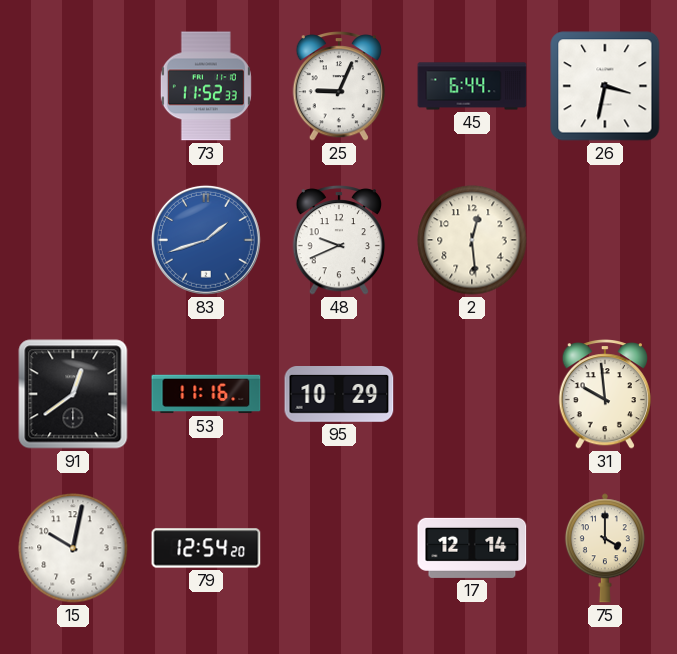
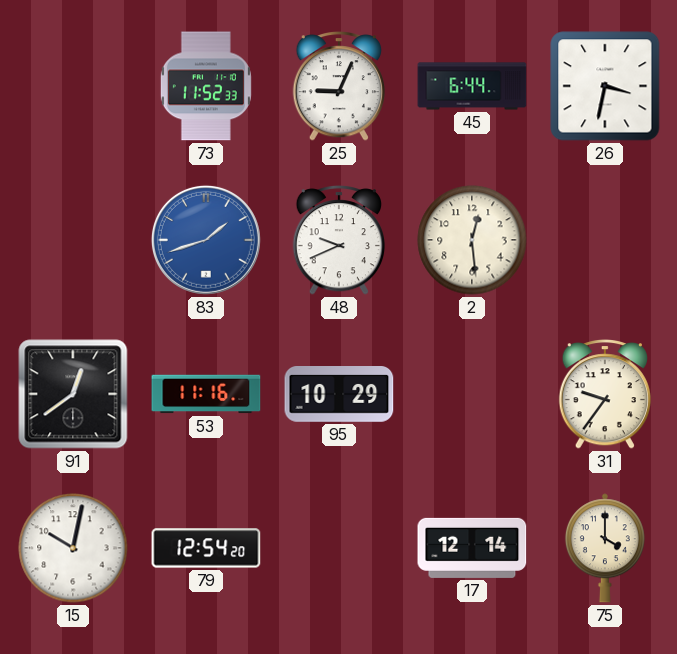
31: 9:59 -> 9:36
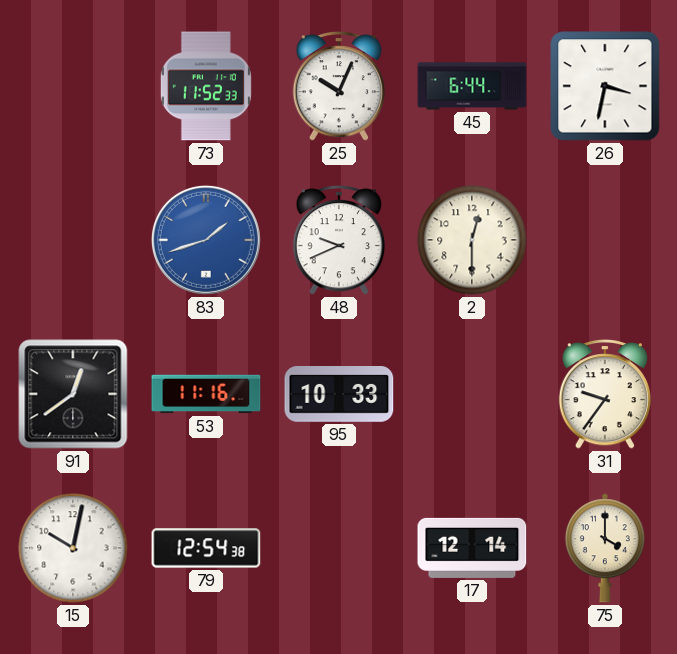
25: 9:04 -> 10:04
2: 12:29 -> 12:30
95: 10:29 -> 10:33
79: 12:54:20 -> 12:54:38
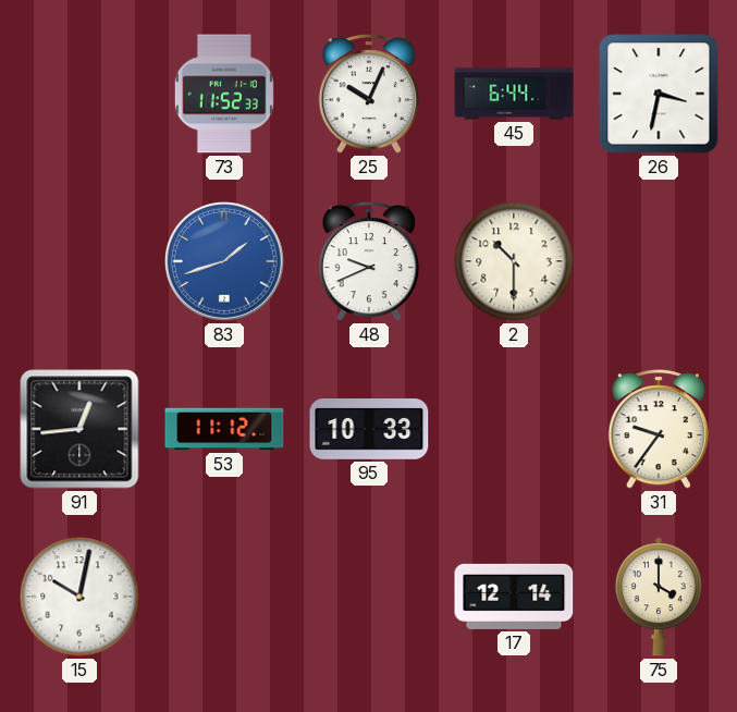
2: 12:30 -> 10:30
91: 12:39 -> 12:44
53: 11:16 -> 11:12
79: 12:54 -> none
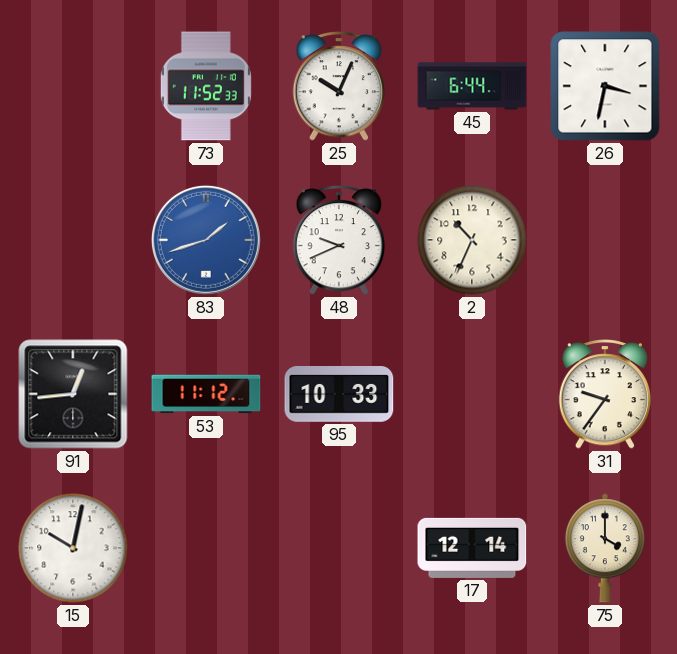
2: 10:30 -> 10:34
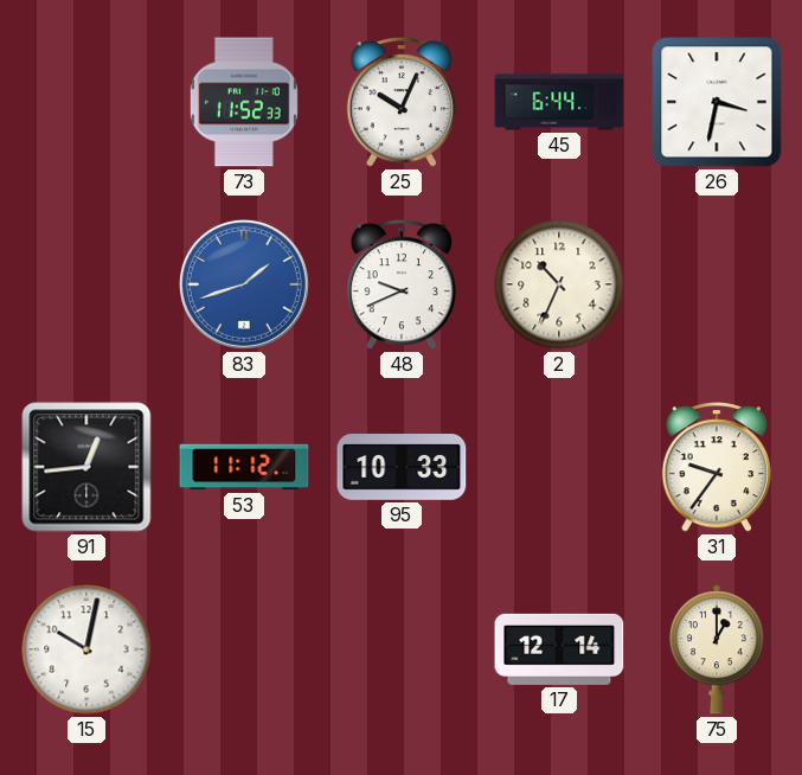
75: 4:00 -> 1:00
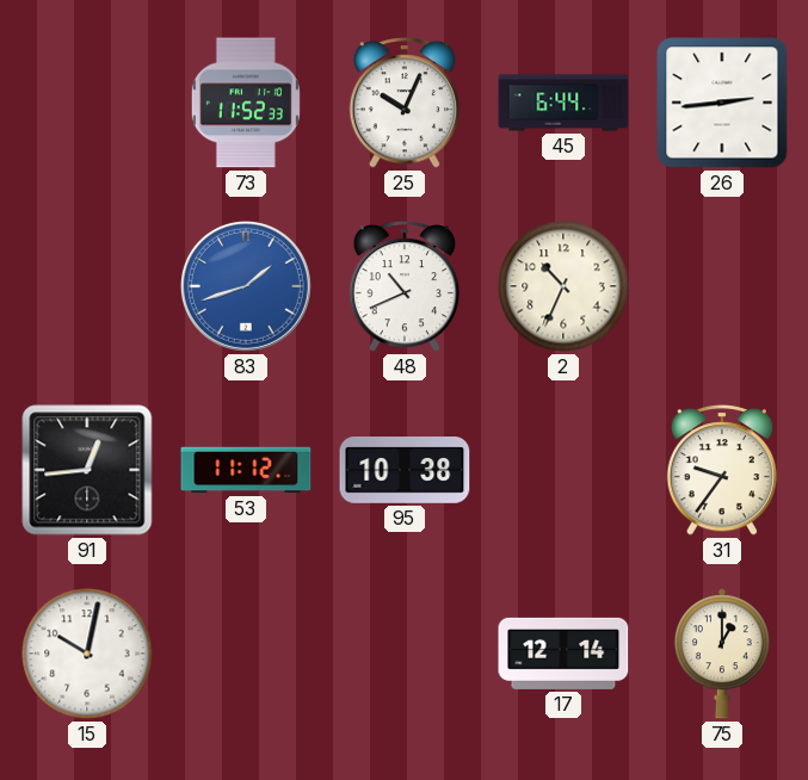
26: 3:32 -> 2:44
48: 9:41 -> 10:41
95: 10:33 -> 10:38
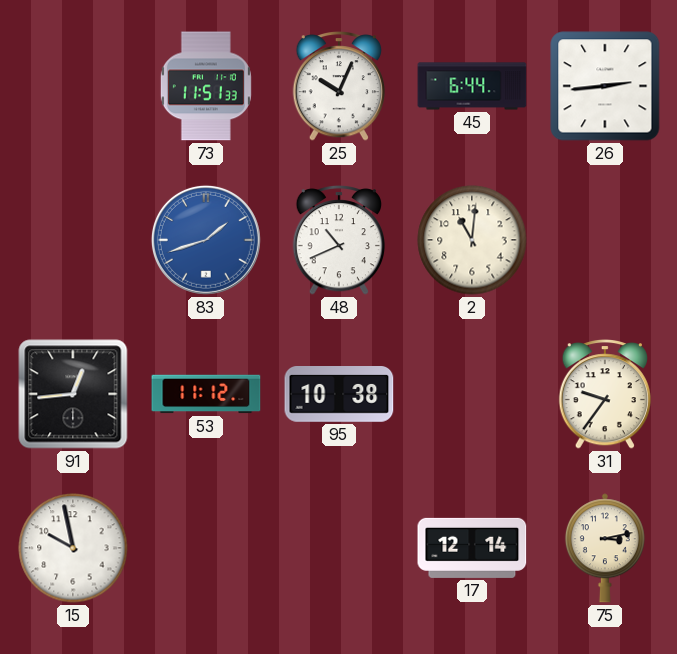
73: 11:52 -> 11:51
2: 10:34 -> 11:01
15: 10:02 -> 9:58
75: 1:00 -> 3:13
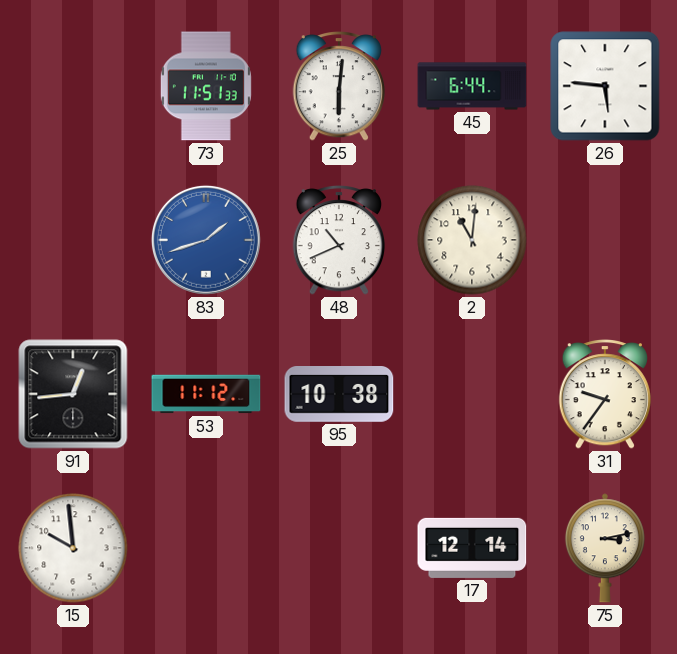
25: 10:04 -> 6:01
26: 2:44 -> 5:46
15: 9:58 -> 9:59
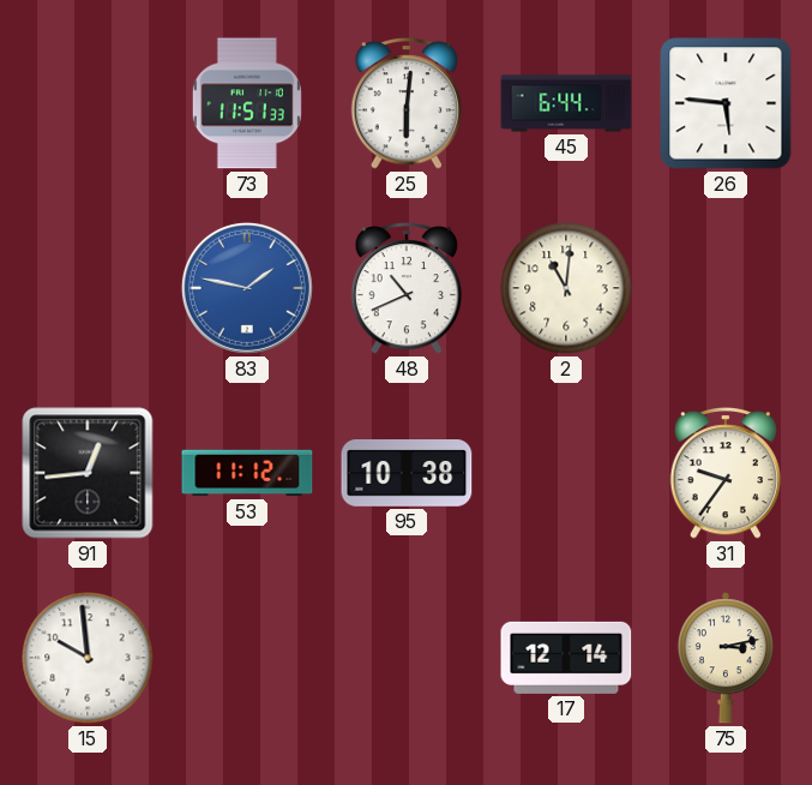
83: 1:42 -> 1:47
